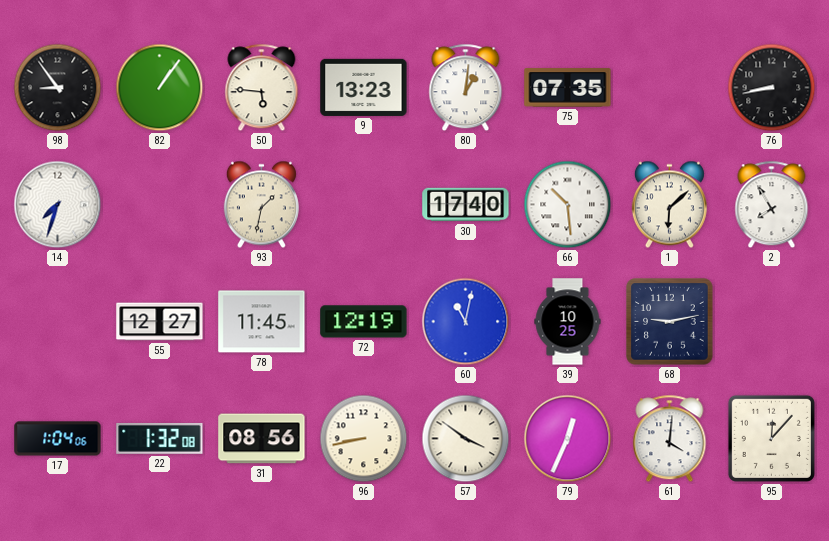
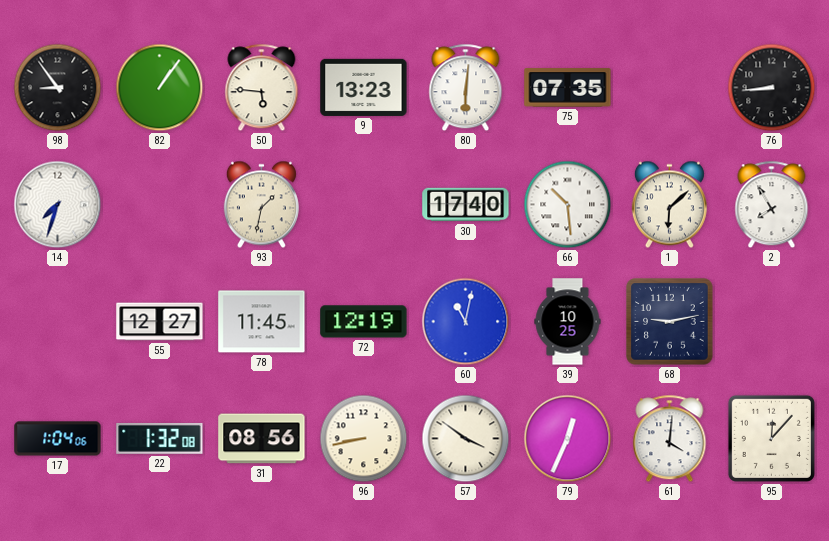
80: 1:01 -> 6:01
76: 8:43 -> 8:44
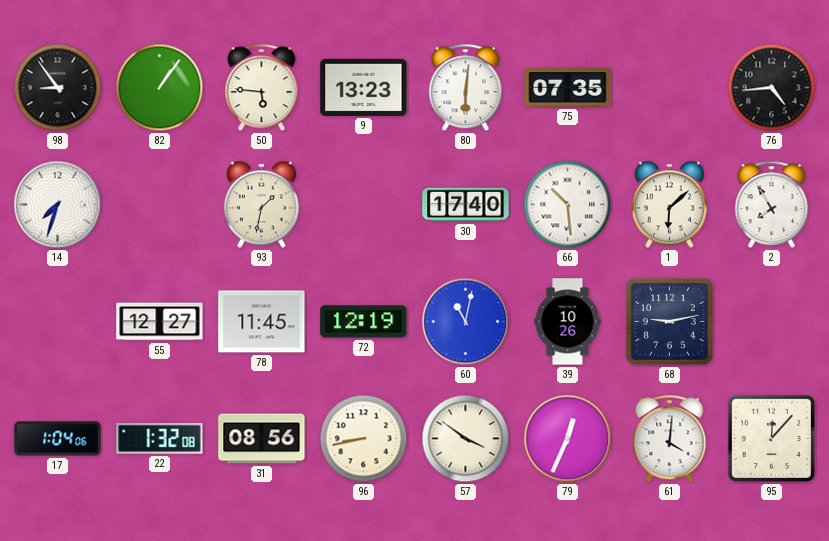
76: 8:44 -> 4:44
39: 10:25 -> 10:26
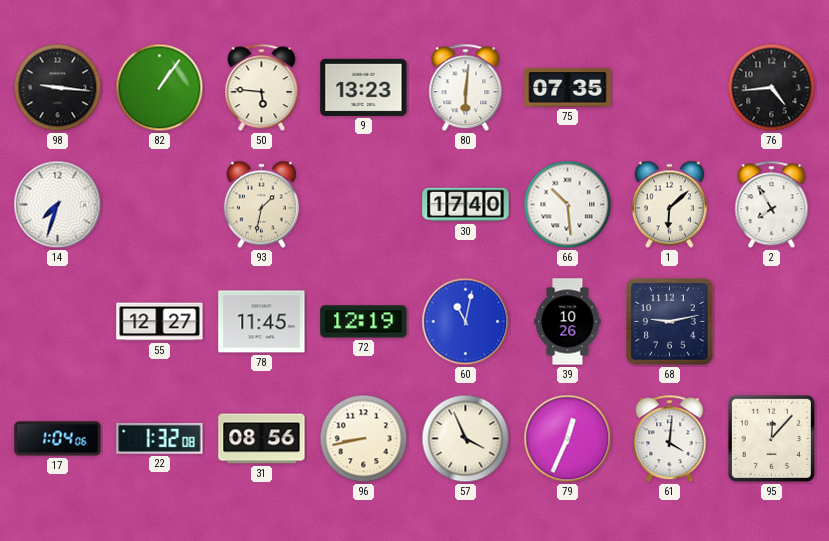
98: 8:54 -> 9:16
57: 3:51 -> 3:56
